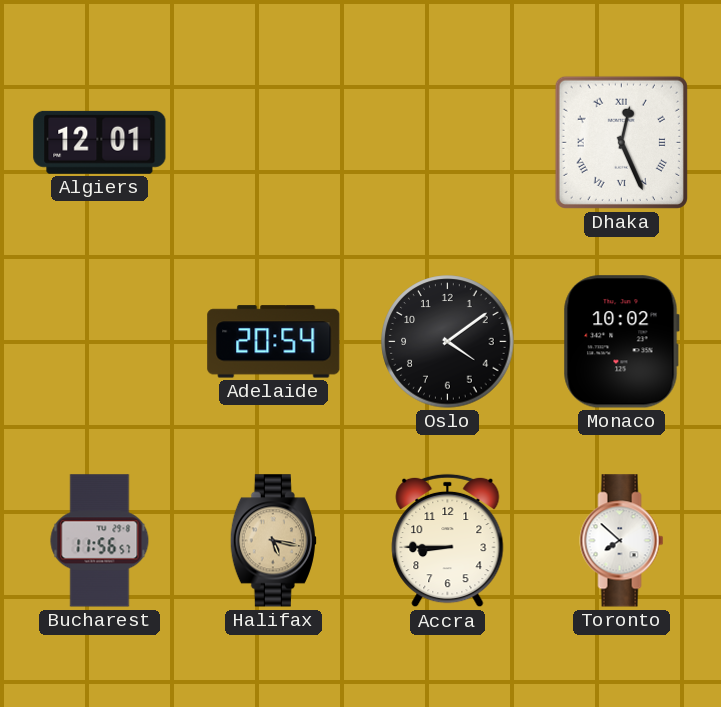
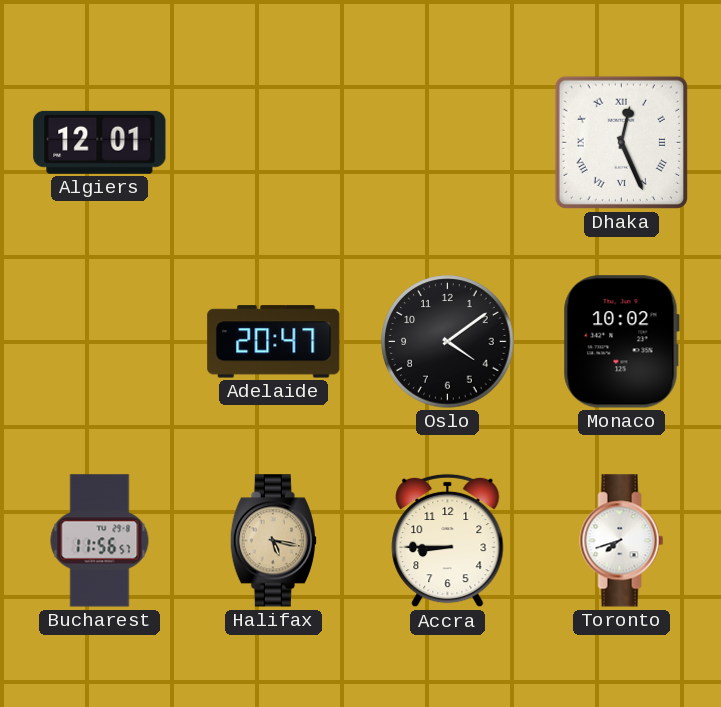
Adelaide: 20:54 -> 20:47
Toronto: 7:52 -> 7:42
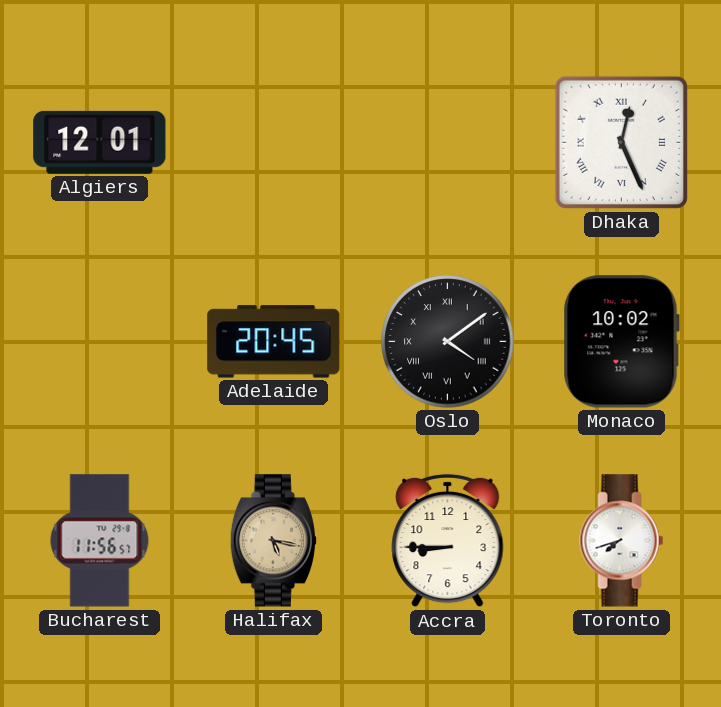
Adelaide: 20:47 -> 20:45
Oslo numerals: Arabic -> Roman
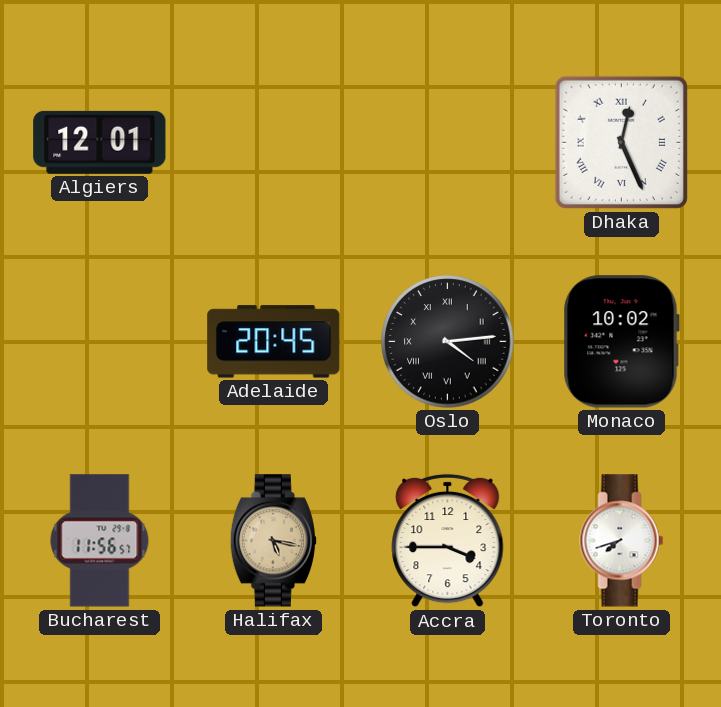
Oslo: 4:09 -> 4:14
Accra: 8:45 -> 3:45
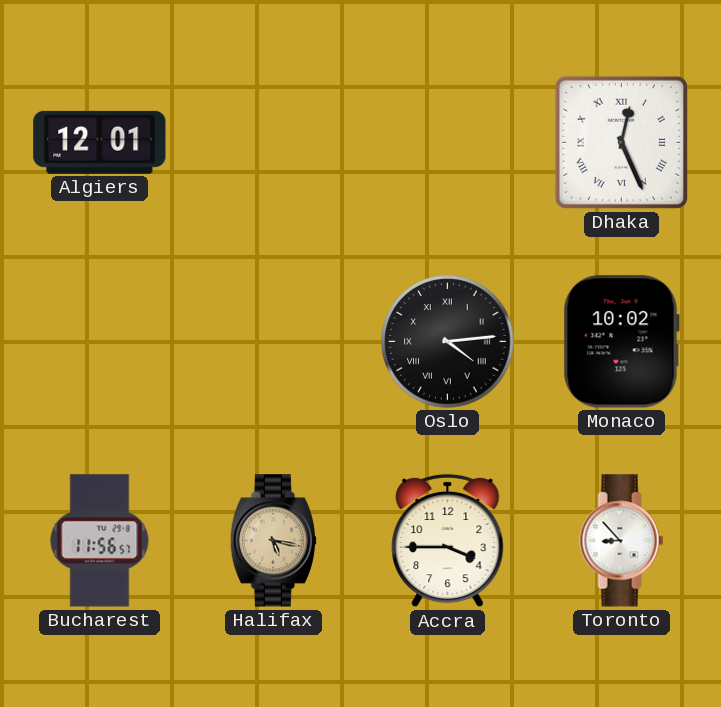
Adelaide: 20:45 -> none
Toronto: 7:42 -> 8:53
